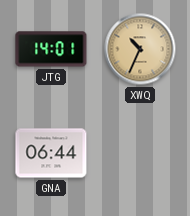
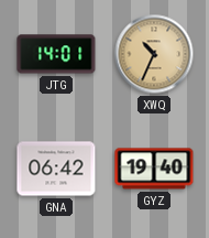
GNA: 06:44 -> 06:42
GYZ: none -> 19:40
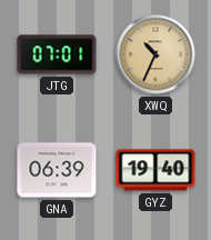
JTG: 14:01 -> 07:01
GNA: 06:42 -> 06:39
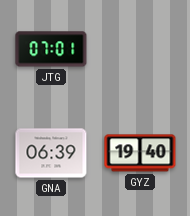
XWQ: 10:34 -> none
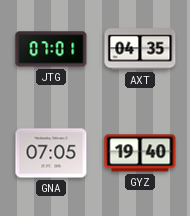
AXT: none -> 04:35
GNA: 06:39 -> 07:05
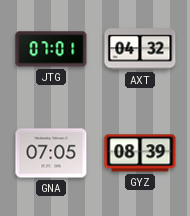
AXT: 04:35 -> 04:32
GYZ: 19:40 -> 08:39
